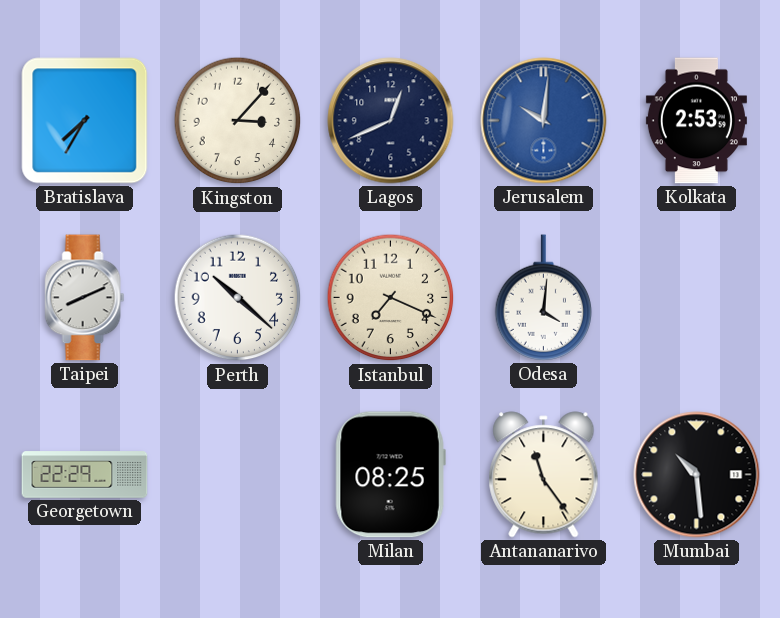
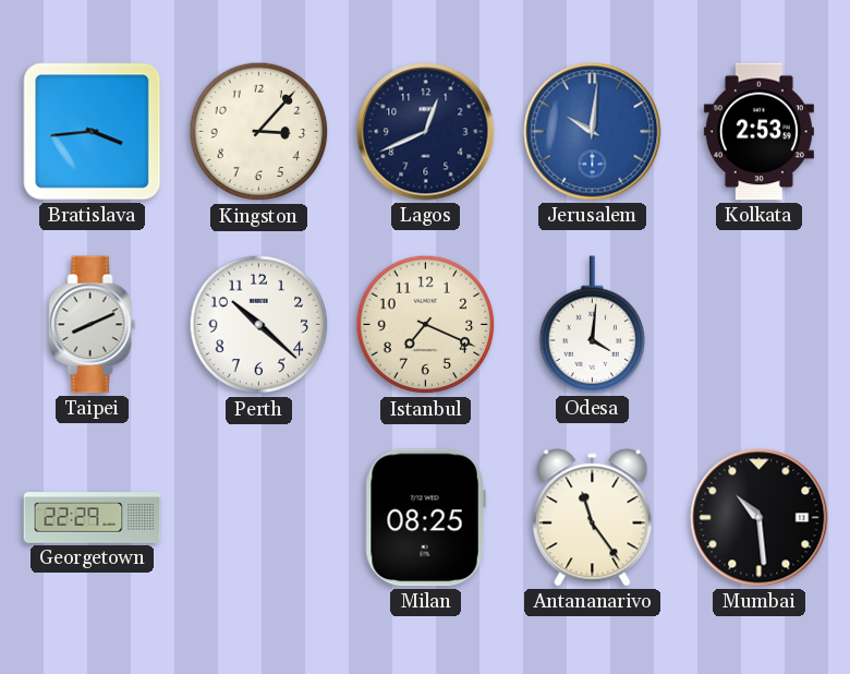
Bratislava: 7:35 -> 3:44
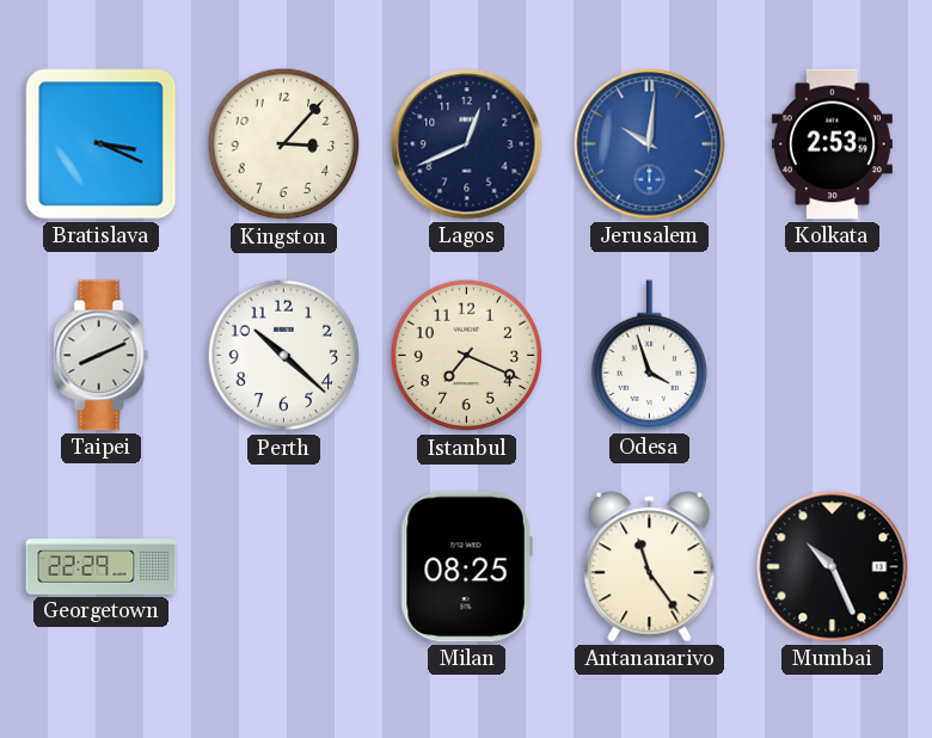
Bratislava: 3:44 -> 3:19
Odesa: 4:01 -> 3:57
Mumbai: 10:29 -> 10:26
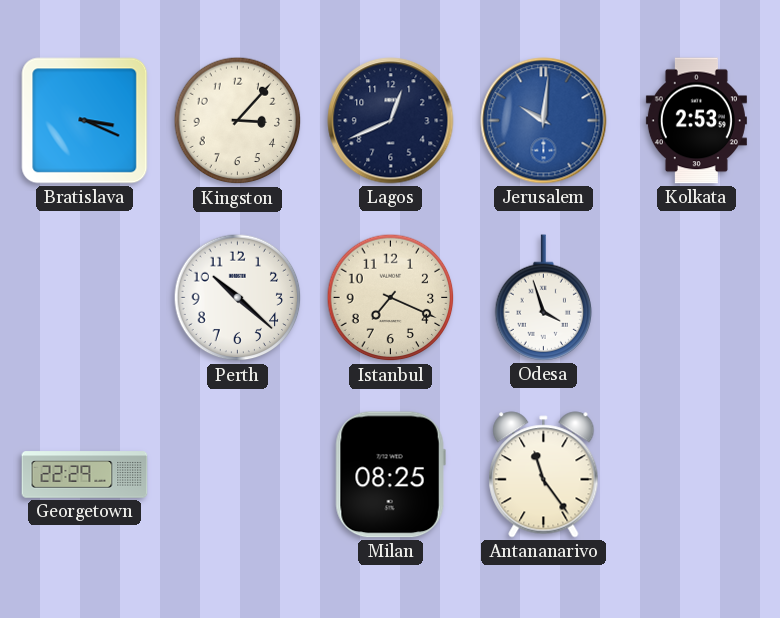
Taipei: 8:11 -> none
Mumbai: 10:26 -> none
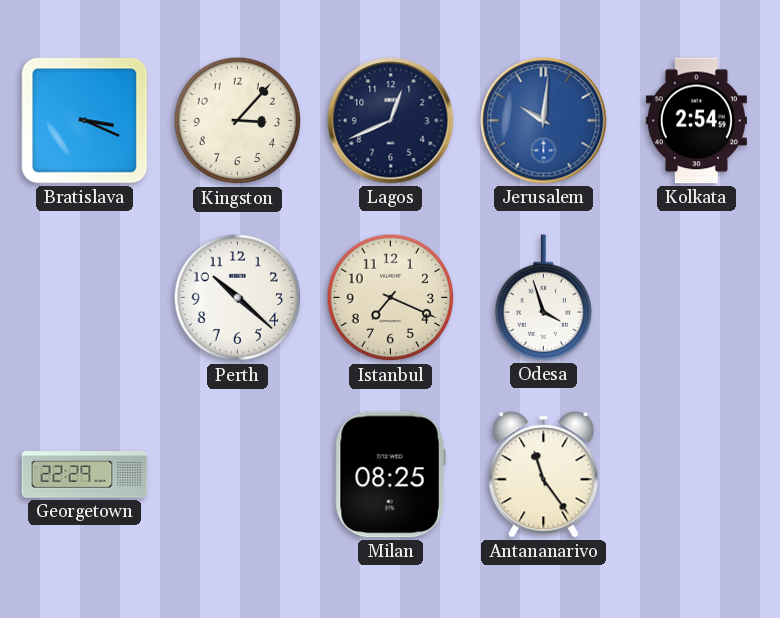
Kolkata: 2:53 -> 2:54
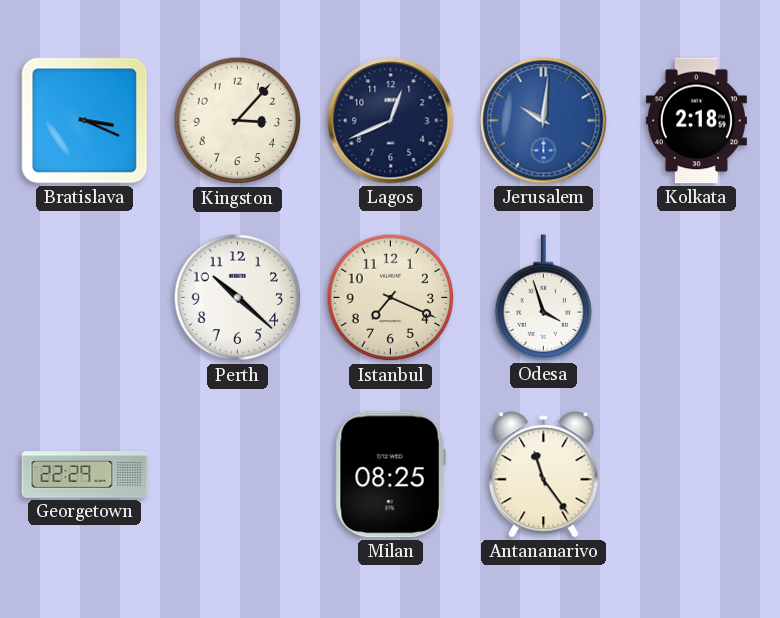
Kolkata: 2:54 -> 2:18
